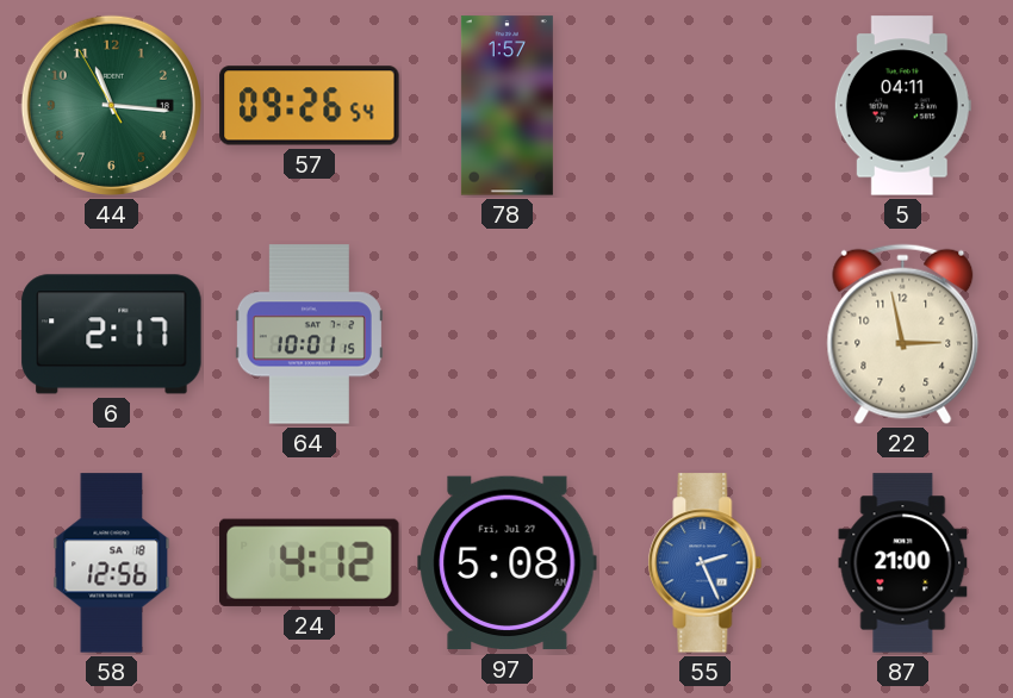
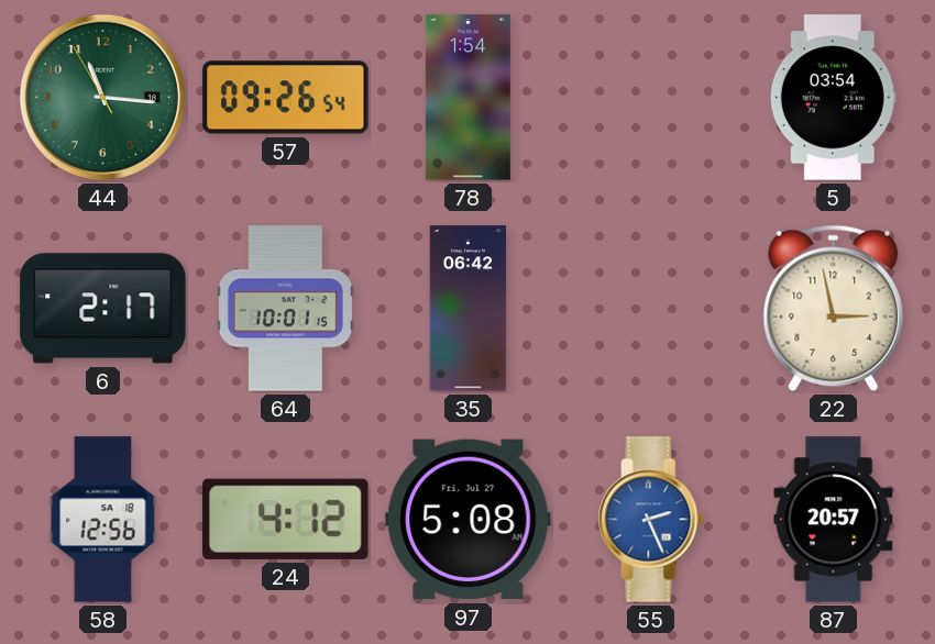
78: 1:57 -> 1:54
5: 04:11 -> 03:54
35: none -> 06:42
87: 21:00 -> 20:57
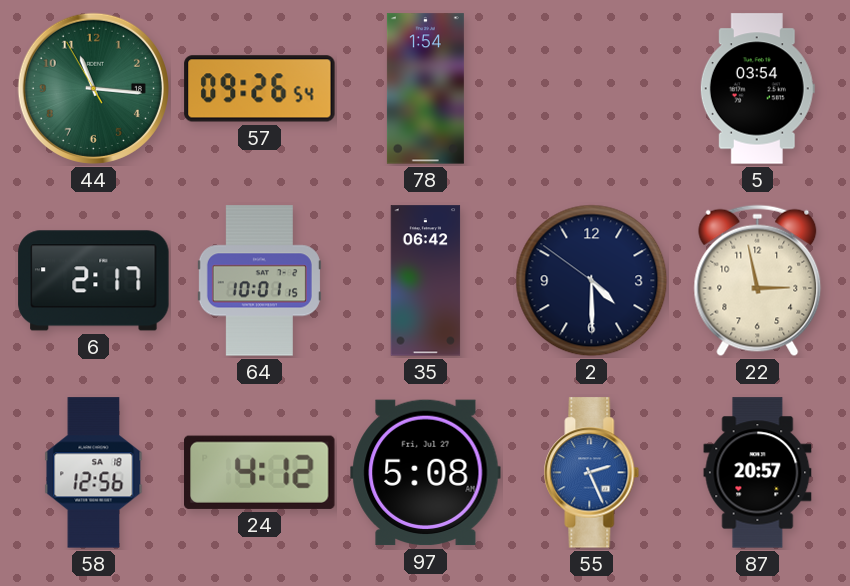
2: none -> 4:29
